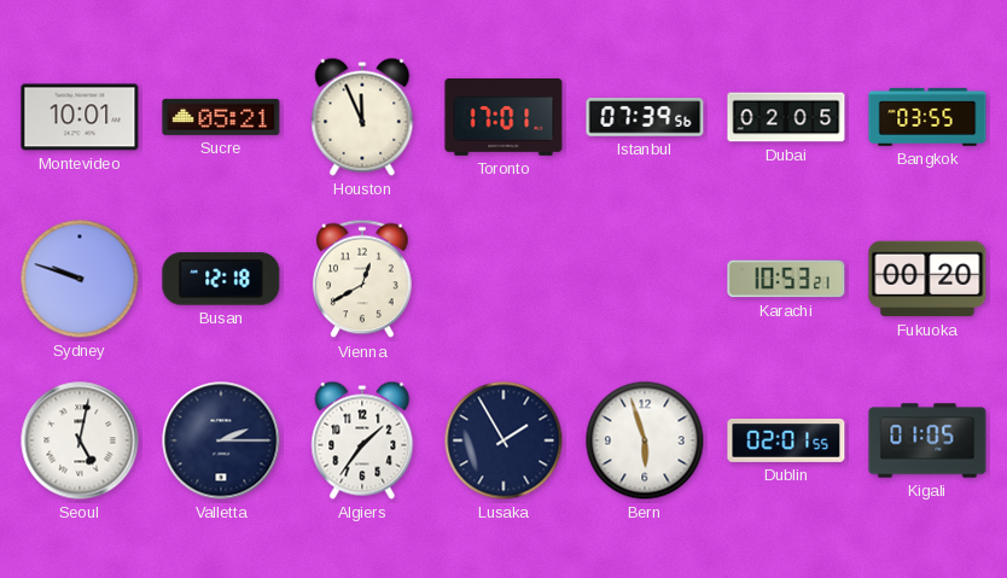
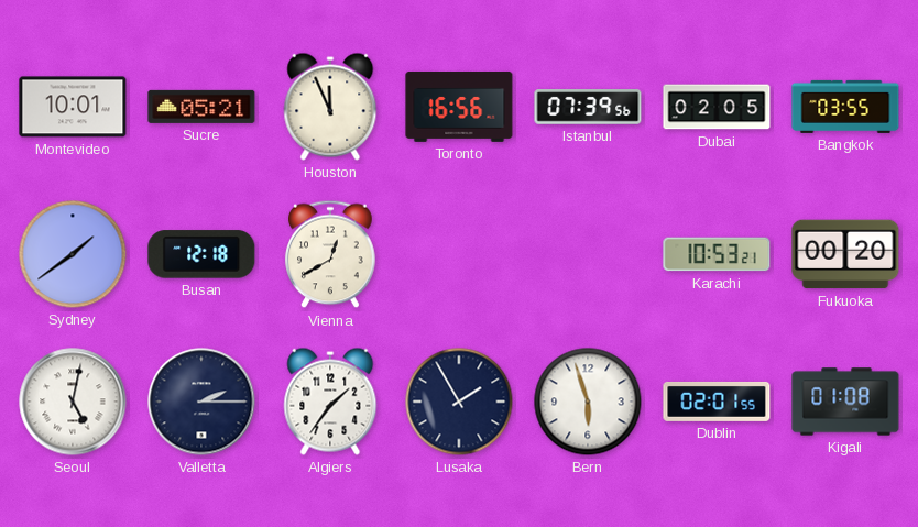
Toronto: 17:01 -> 16:56
Sydney: 9:48 -> 1:39
Kigali: 01:05 -> 01:08
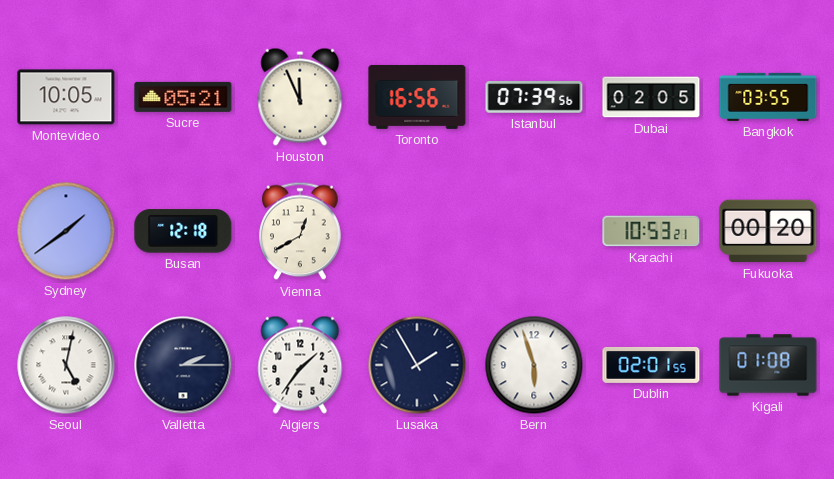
Montevideo: 10:01 -> 10:05
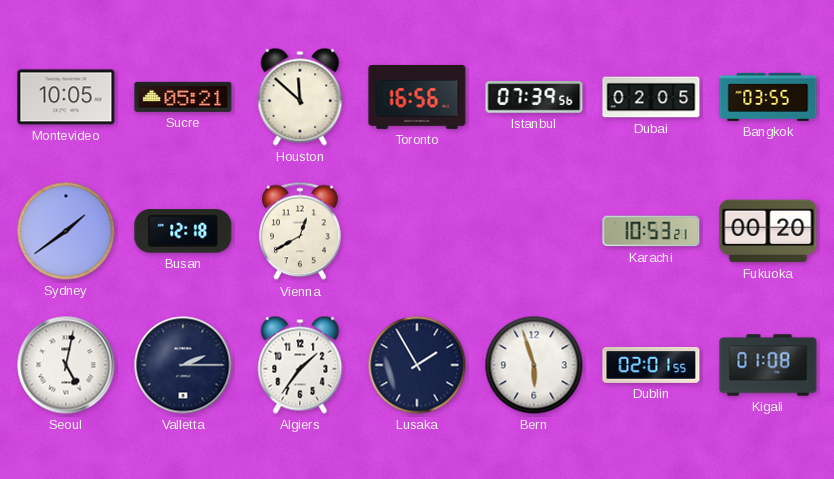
Houston: 11:56 -> 11:52
